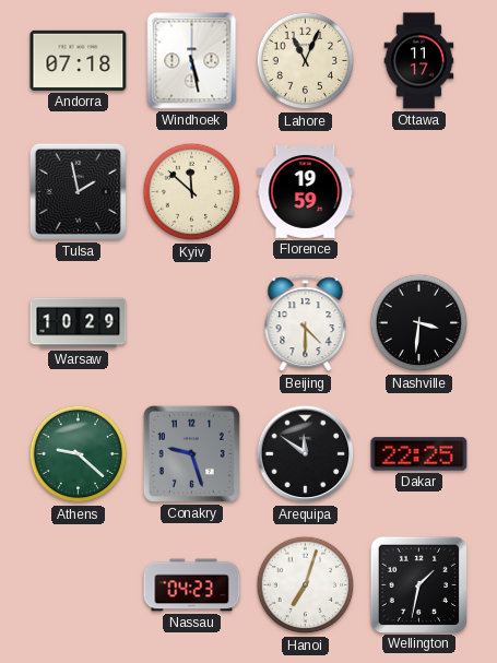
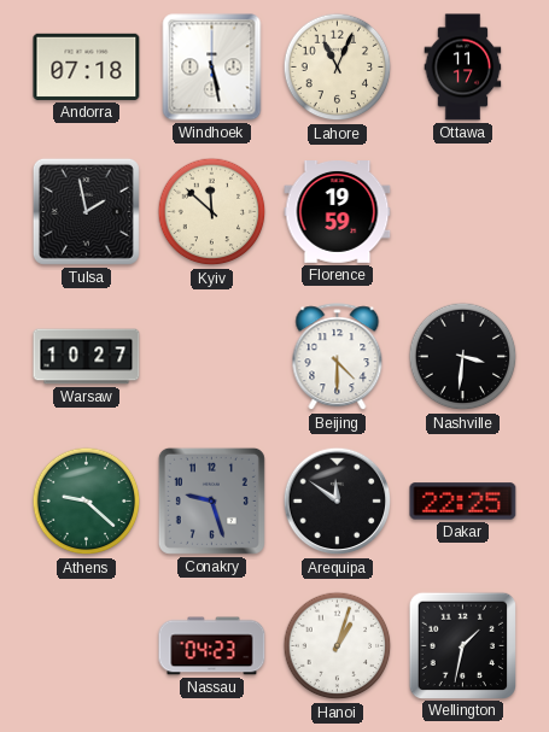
Warsaw: 10:29 -> 10:27
Hanoi: 7:03 -> 1:03
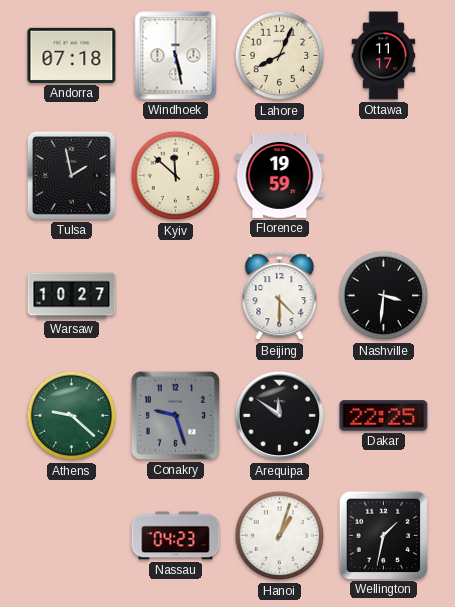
Lahore: 11:04 -> 8:04
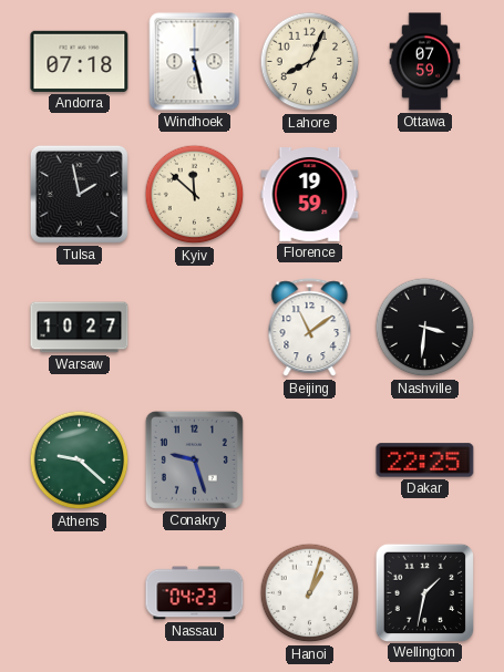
Ottawa: 11:17 -> 07:59
Beijing: 4:30 -> 11:09
Arequipa: 11:51 -> none
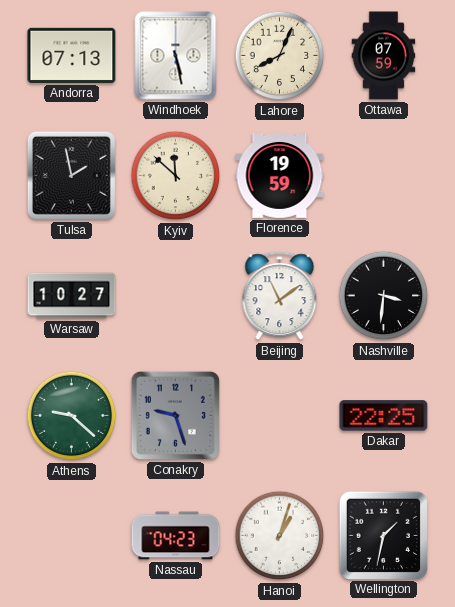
Andorra: 07:18 -> 07:13
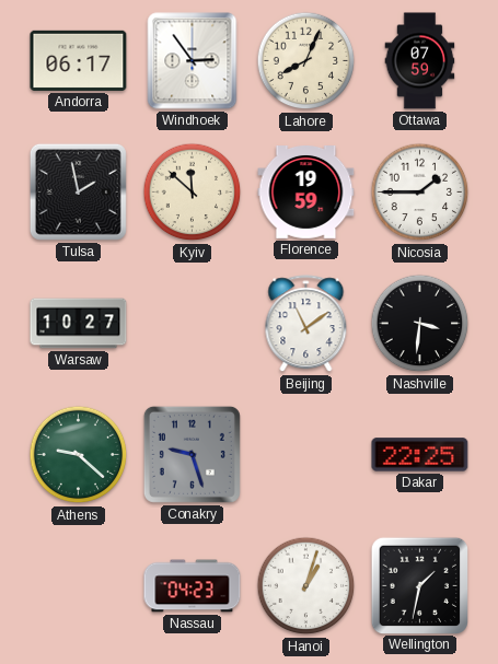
Andorra: 07:13 -> 06:17
Windhoek: 5:28 -> 2:54
Nicosia: none -> 1:45
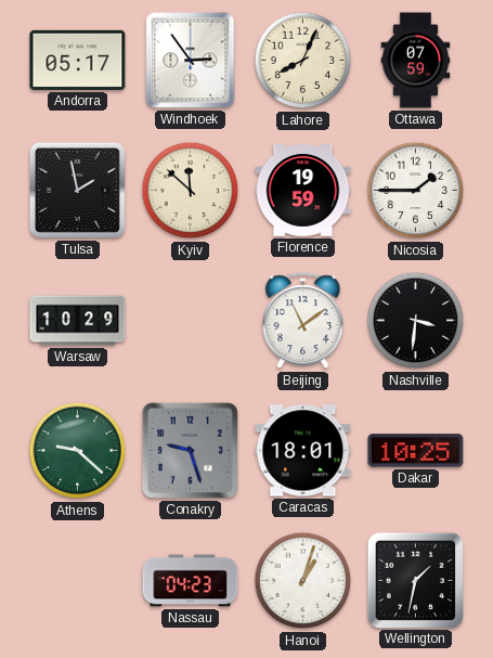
Andorra: 06:17 -> 05:17
Warsaw: 10:27 -> 10:29
Caracas: none -> 18:01
Dakar: 22:25 -> 10:25
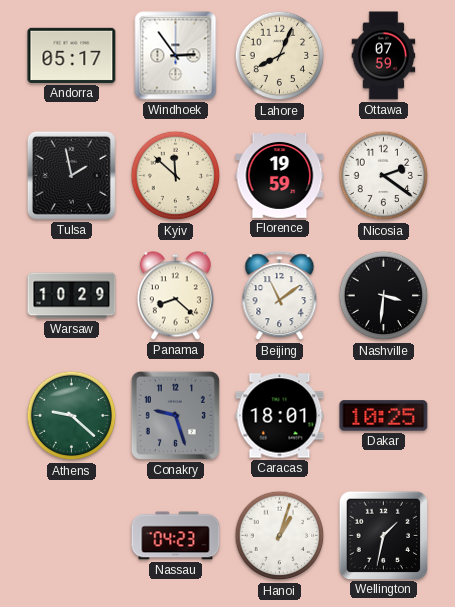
Nicosia: 1:45 -> 2:21
Panama: none -> 8:22
